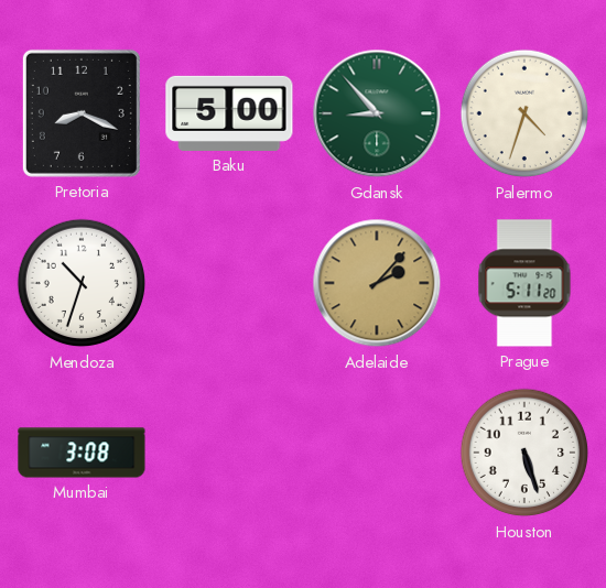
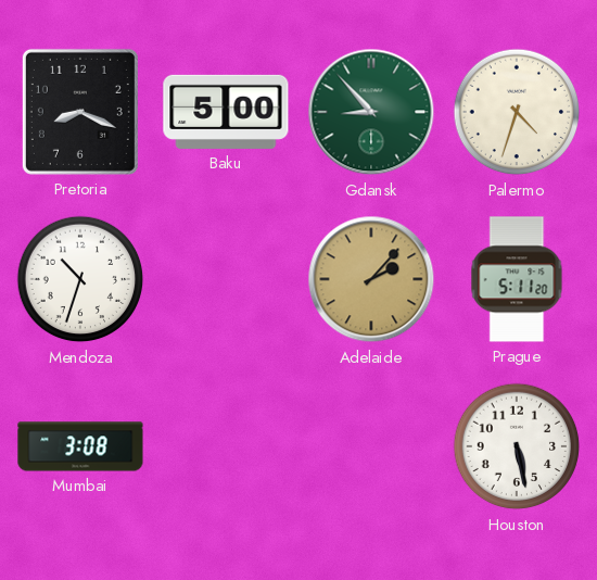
Houston: 5:27 -> 5:28
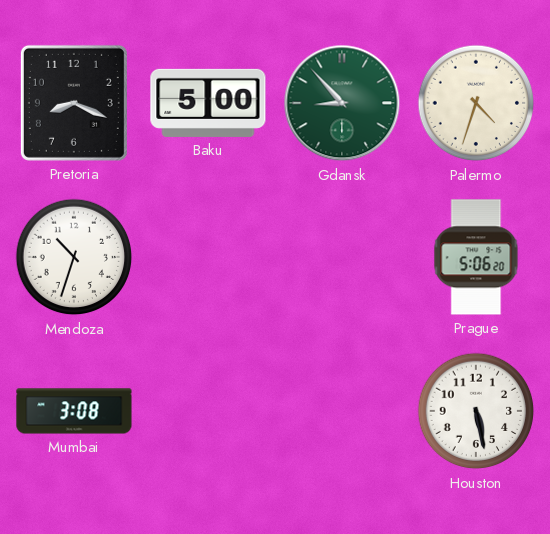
Adelaide: 2:07 -> none
Prague: 5:11 -> 5:06
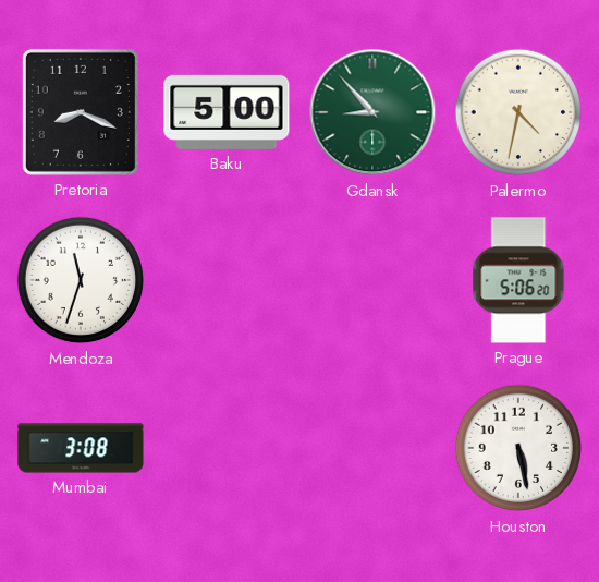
Palermo: 4:33 -> 4:32
Mendoza: 10:33 -> 11:33
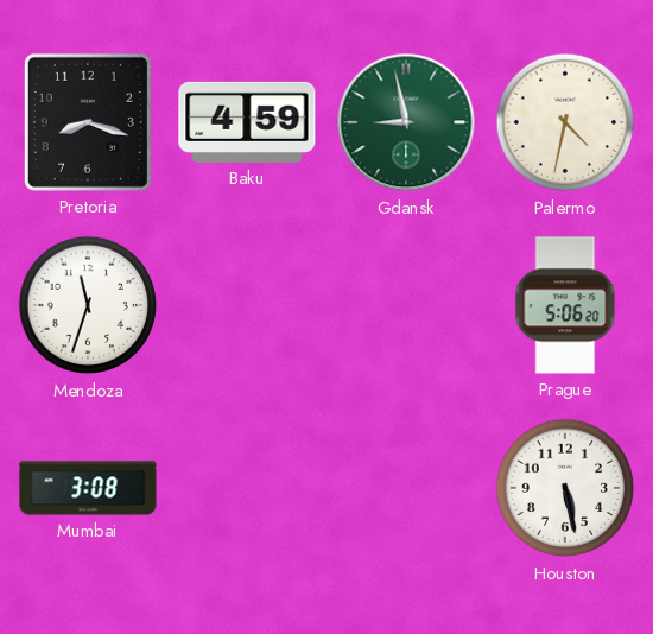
Pretoria: 8:19 -> 8:18
Baku: 5:00 -> 4:59
Gdansk: 8:53 -> 8:58
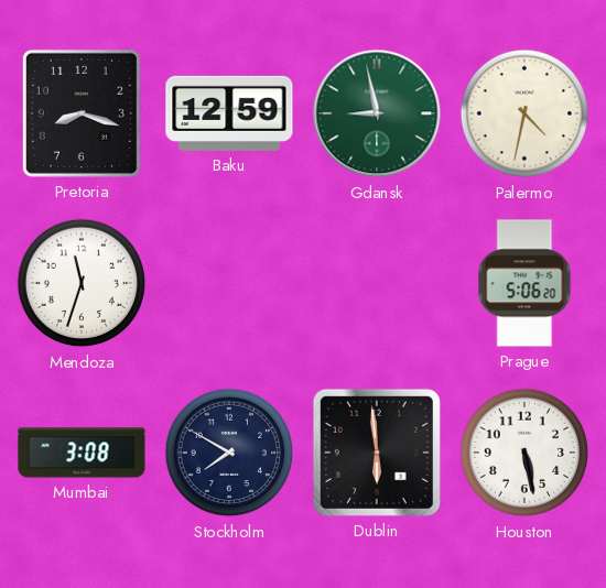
Baku: 4:59 -> 12:59
Stockholm: none -> 7:50
Dublin: none -> 5:59
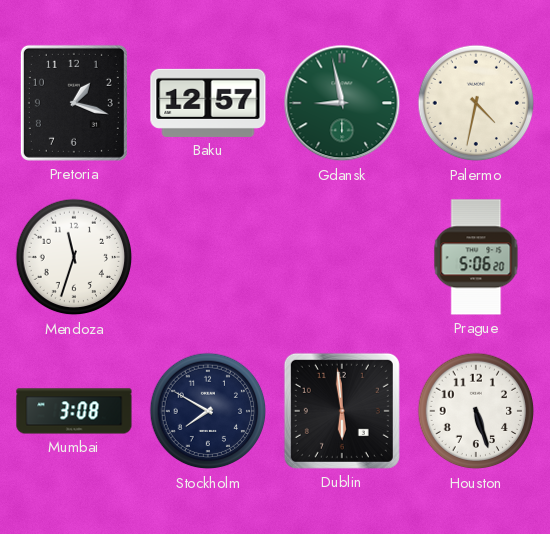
Pretoria: 8:18 -> 1:18
Baku: 12:59 -> 12:57
Houston: 5:28 -> 5:27
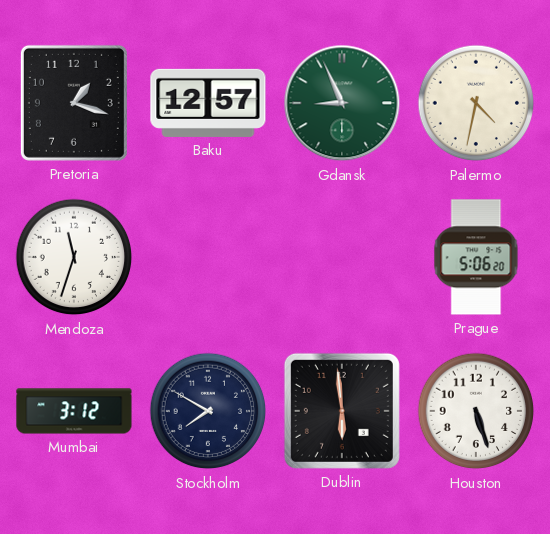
Gdansk: 8:58 -> 8:56
Mumbai: 3:08 -> 3:12
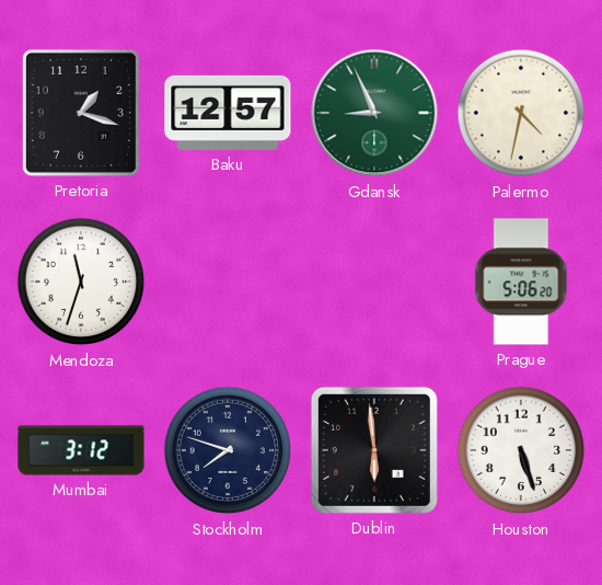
Stockholm: 7:50 -> 7:48
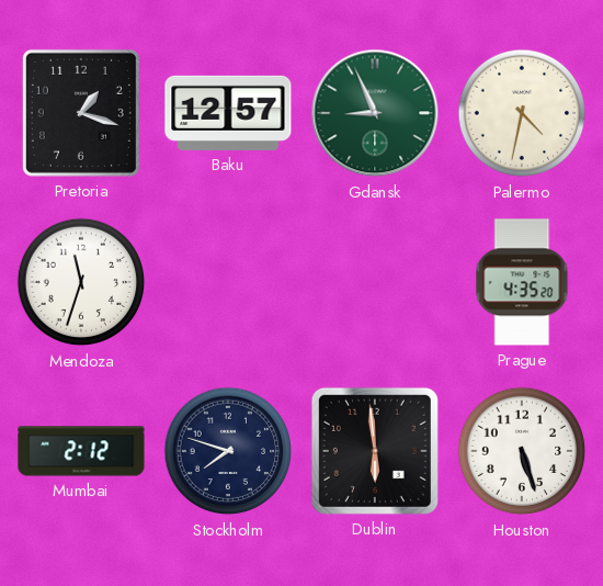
Prague: 5:06 -> 4:35
Mumbai: 3:12 -> 2:12
